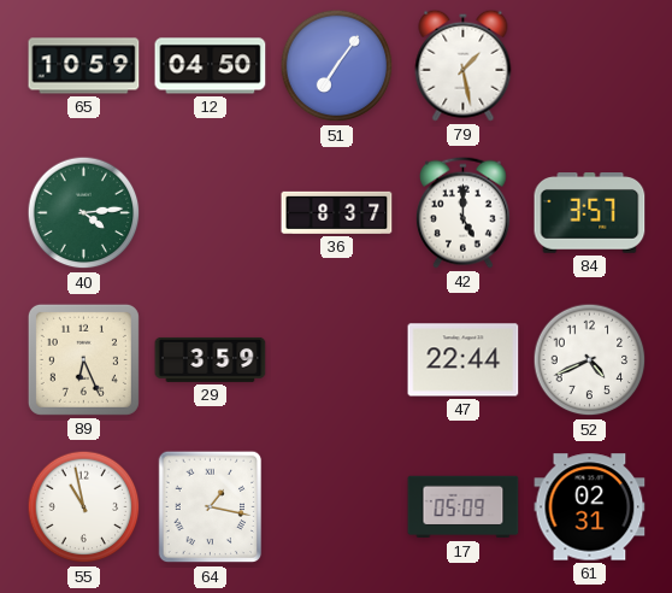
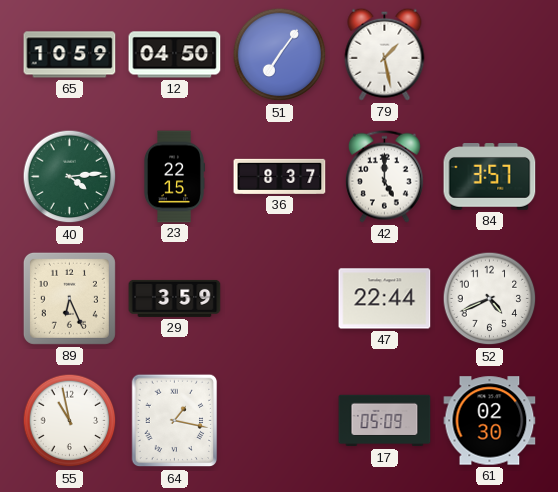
23: none -> 22:15
61: 02:31 -> 02:30
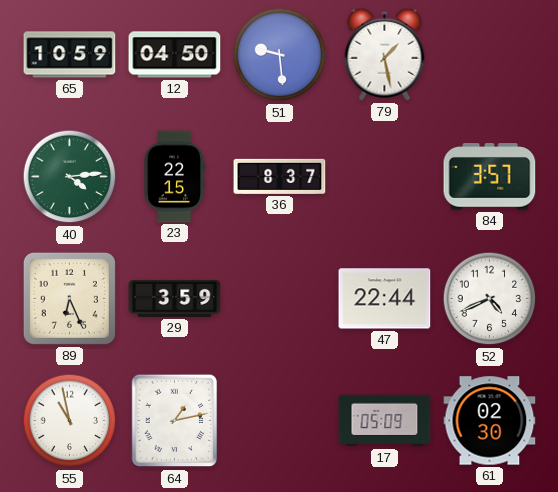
51: 7:06 -> 9:29
42: 5:00 -> none
64: 1:17 -> 1:13
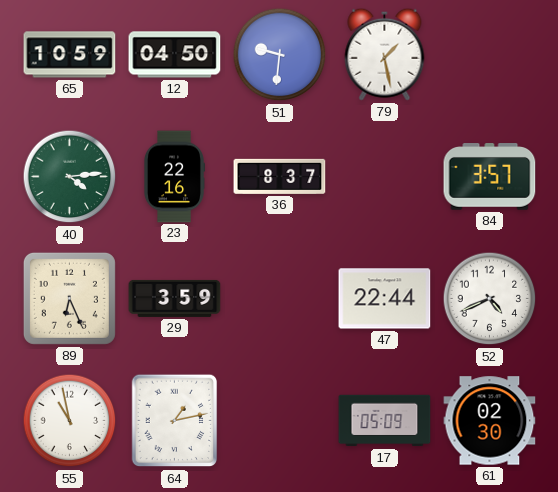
51: 9:29 -> 9:31
23: 22:15 -> 22:16
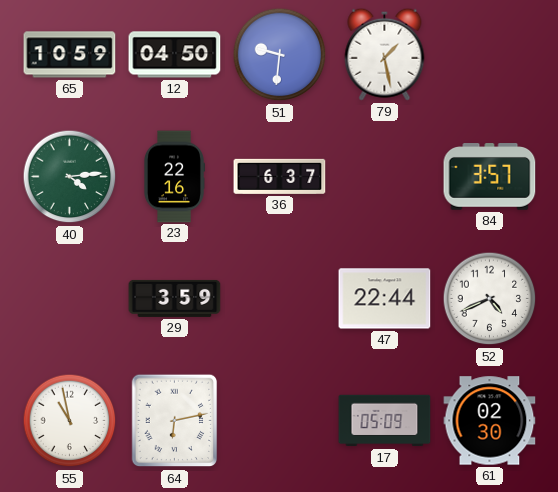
36: 8:37 -> 6:37
89: 6:26 -> none
64: 1:13 -> 6:13
